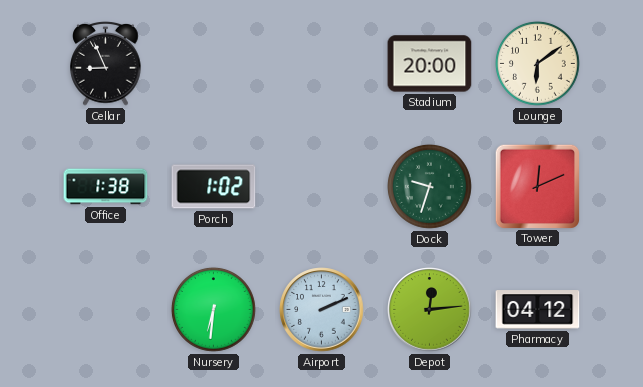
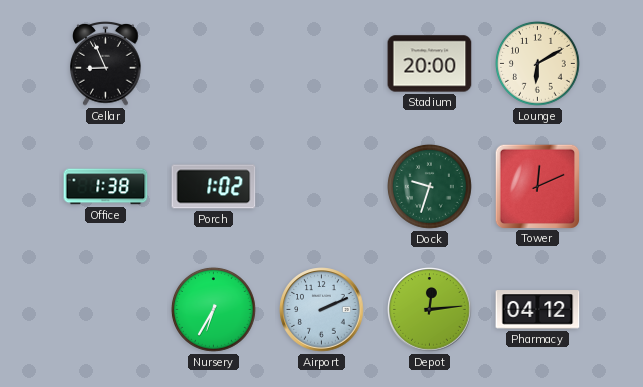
Lounge: 6:09 -> 6:10
Nursery: 6:31 -> 6:35
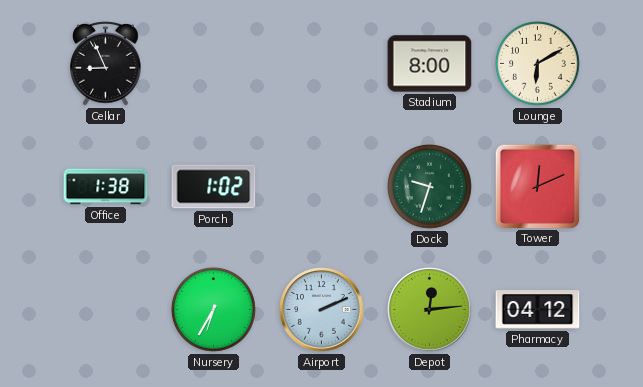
Stadium: 20:00 -> 8:00
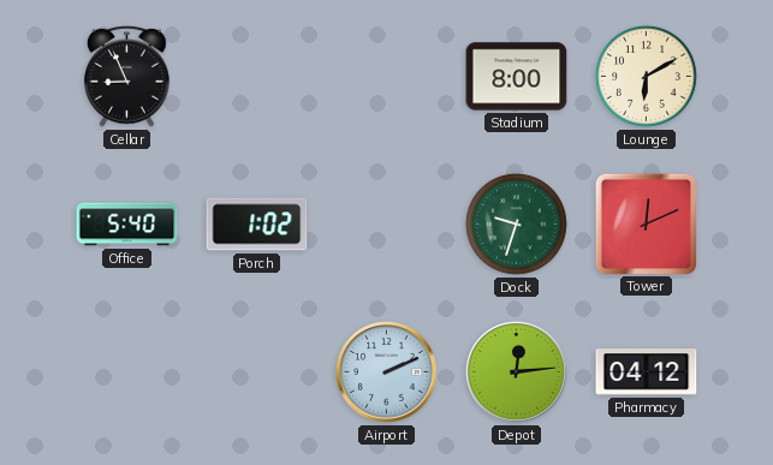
Office: 1:38 -> 5:40
Nursery: 6:35 -> none
